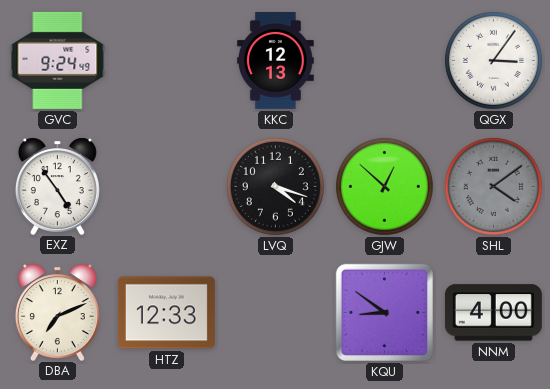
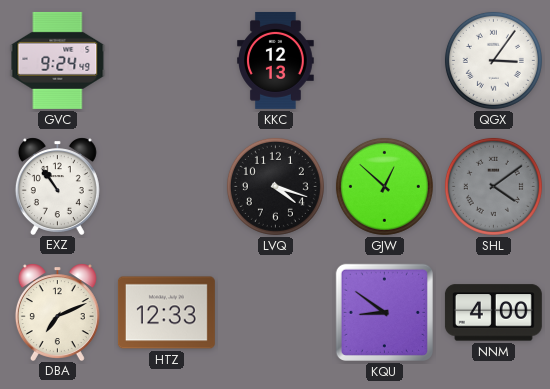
EXZ: 4:54 -> 10:54
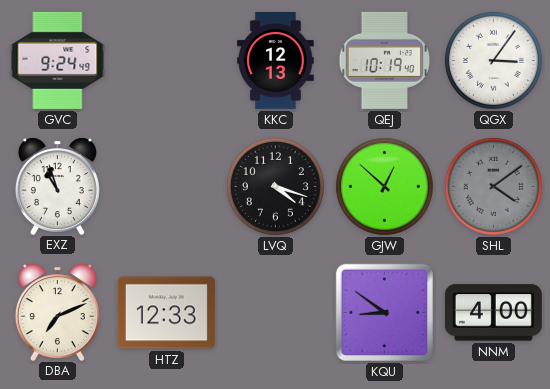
QEJ: none -> 10:19
EXZ: 10:54 -> 10:57
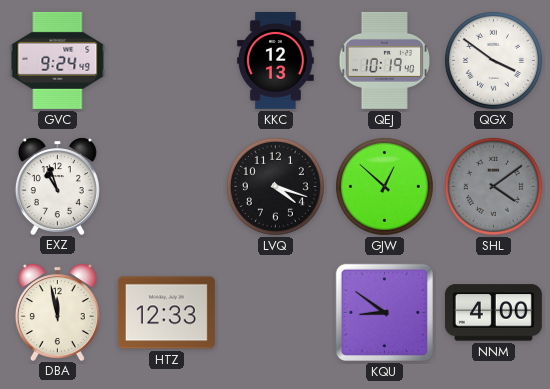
QGX: 3:06 -> 3:51
DBA: 7:11 -> 11:58
